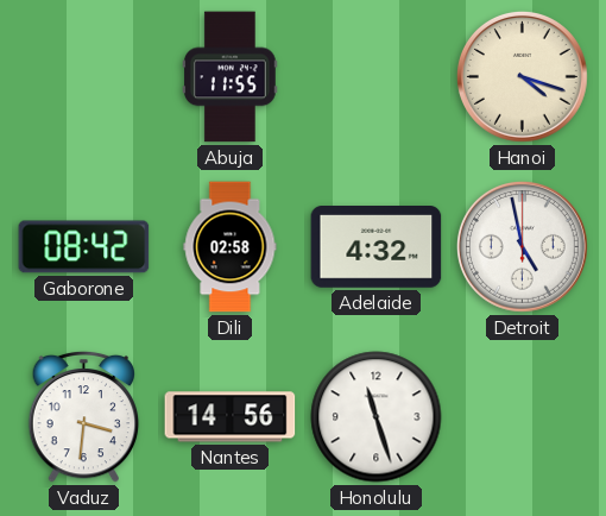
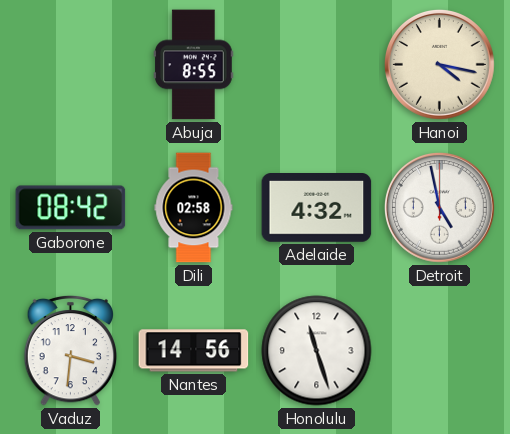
Abuja: 11:55 -> 8:55
Hanoi: 4:18 -> 4:17
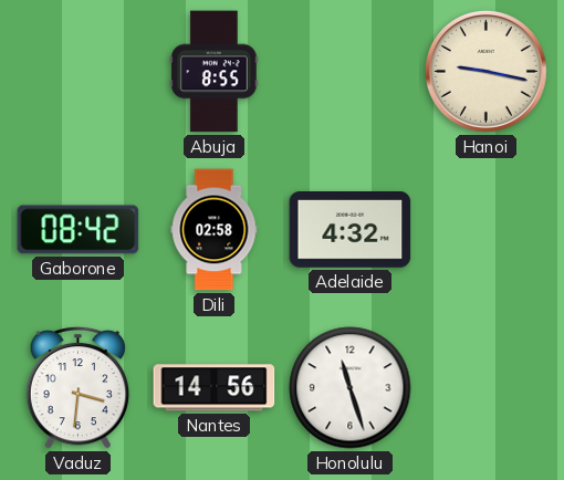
Hanoi: 4:17 -> 9:17
Detroit: 4:58 -> none
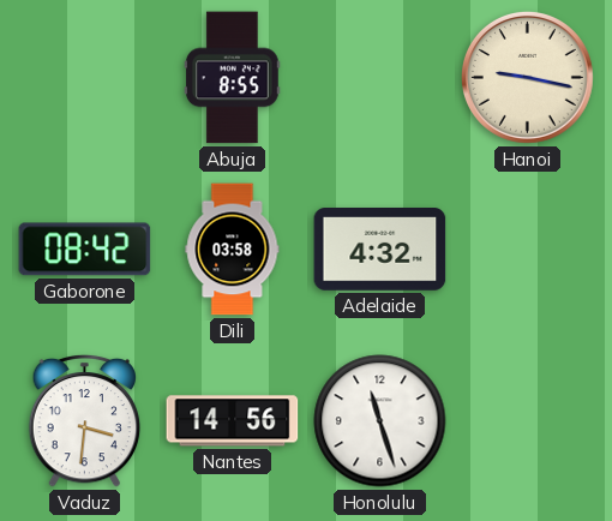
Dili: 02:58 -> 03:58
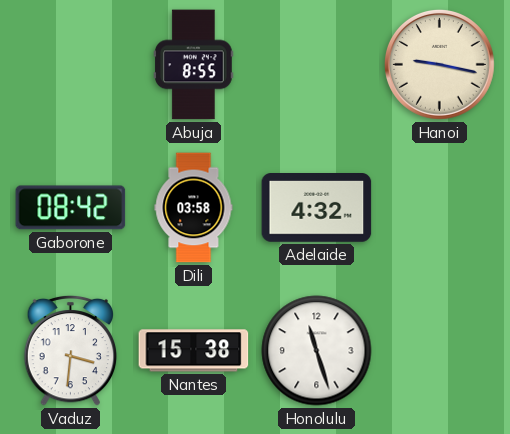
Nantes: 14:56 -> 15:38
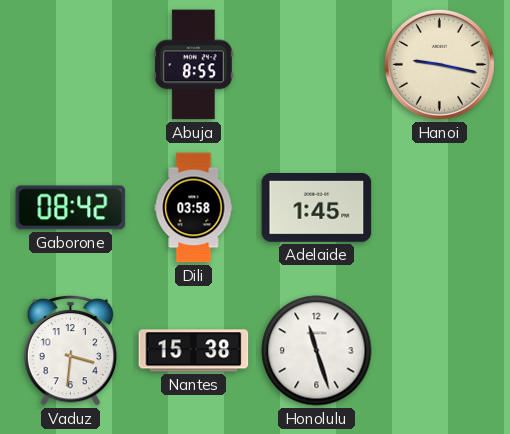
Adelaide: 4:32 -> 1:45
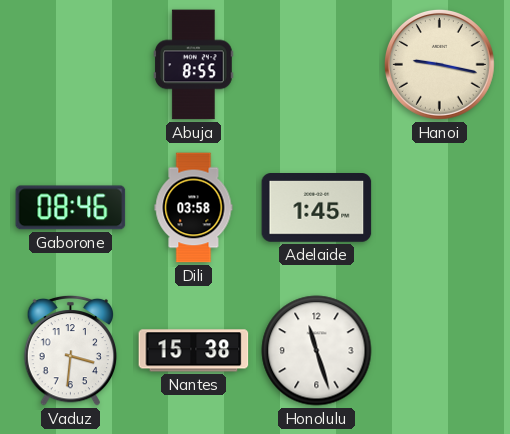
Gaborone: 08:42 -> 08:46
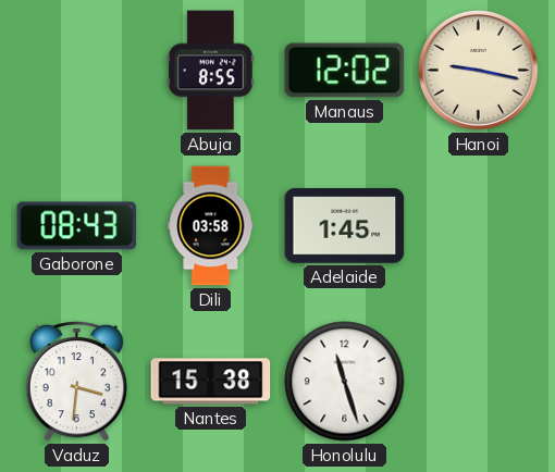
Manaus: none -> 12:02
Gaborone: 08:46 -> 08:43
